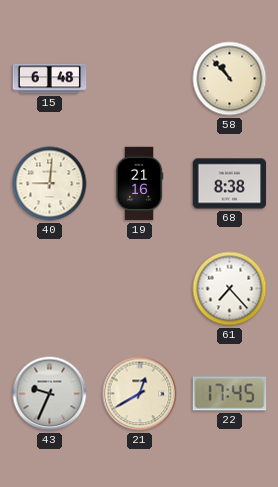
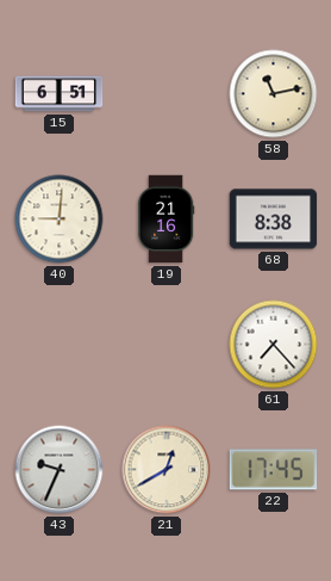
15: 6:48 -> 6:51
58: 10:53 -> 11:13
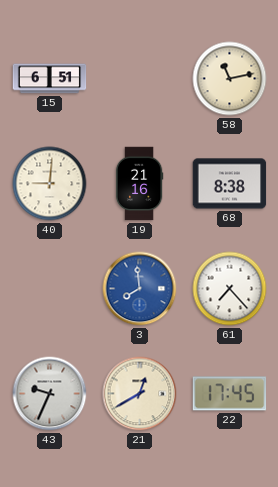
3: none -> 7:59
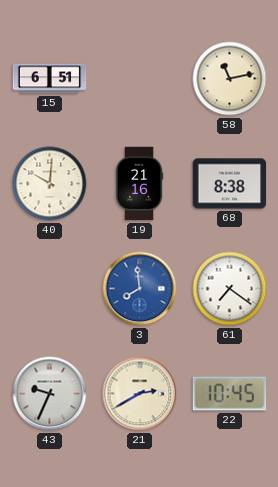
40: 9:01 -> 10:01
61: 7:23 -> 7:21
21: 12:40 -> 2:40
22: 17:45 -> 10:45
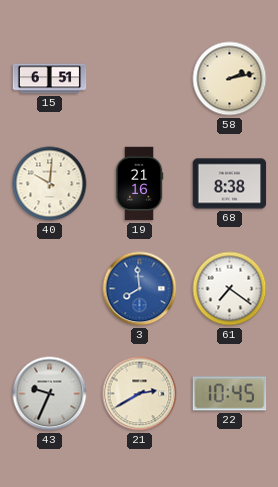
58: 11:13 -> 2:13
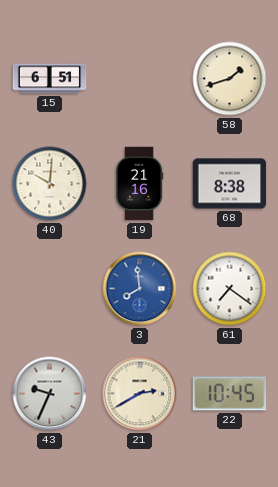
58: 2:13 -> 1:42
